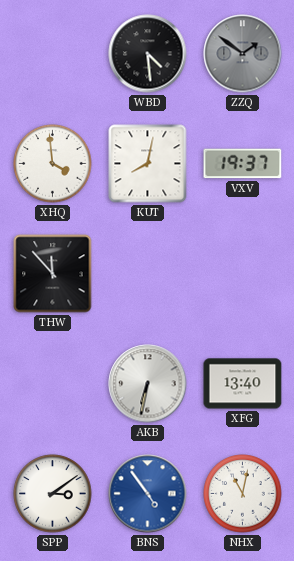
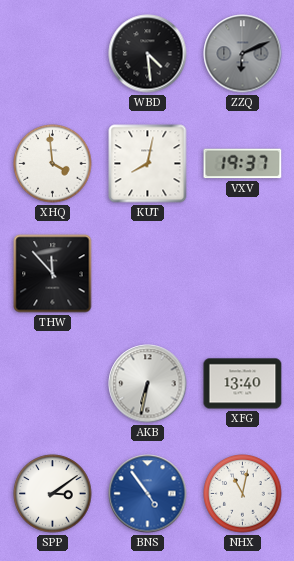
ZZQ: 1:51 -> 6:11
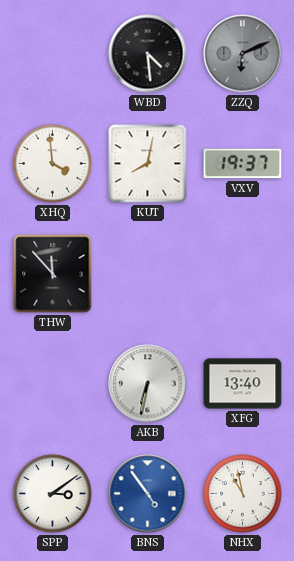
NHX: 11:02 -> 10:58
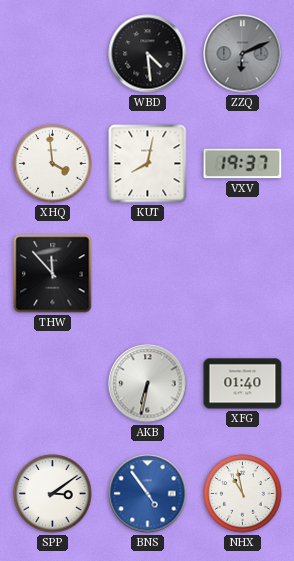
XFG: 13:40 -> 01:40
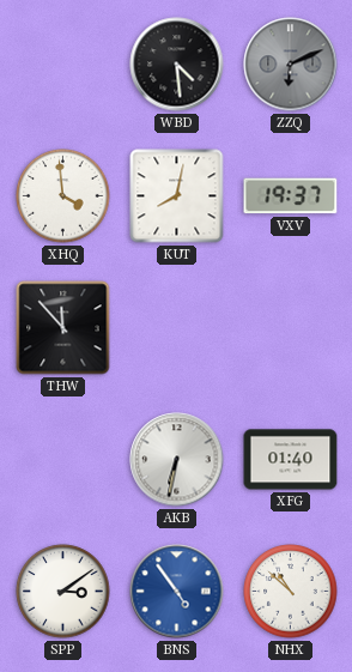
NHX: 10:58 -> 10:52
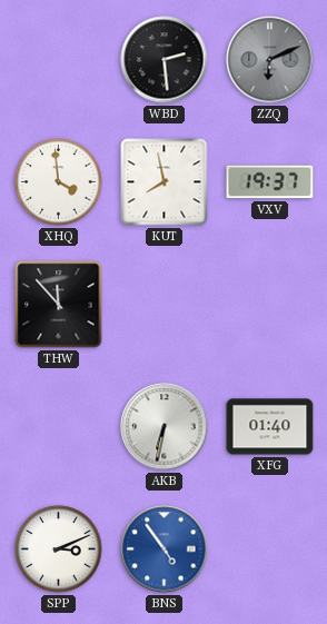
WBD: 4:29 -> 2:29
KUT: 8:02 -> 7:58
SPP: 3:09 -> 3:11
NHX: 10:52 -> none
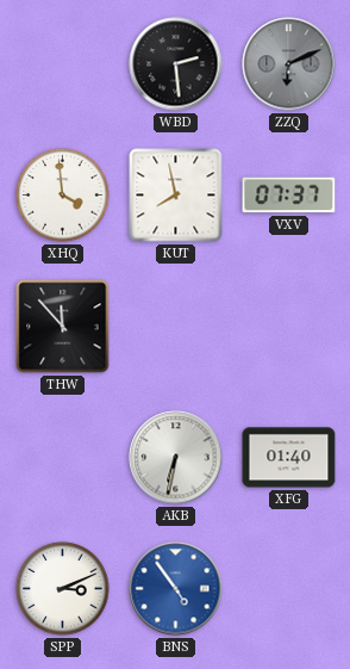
VXV: 19:37 -> 07:37
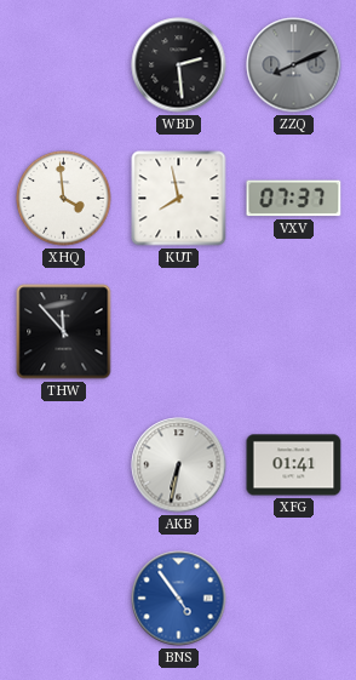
ZZQ: 6:11 -> 8:11
XFG: 01:40 -> 01:41
SPP: 3:11 -> none
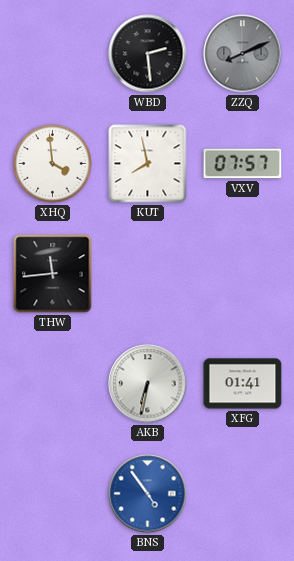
VXV: 07:37 -> 07:57
THW: 11:53 -> 11:44
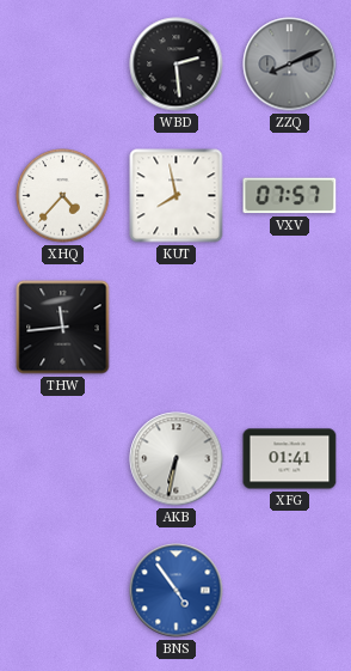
XHQ: 3:59 -> 4:37
